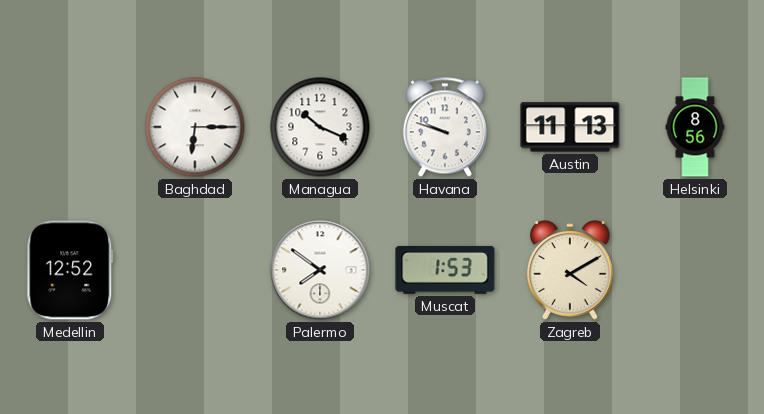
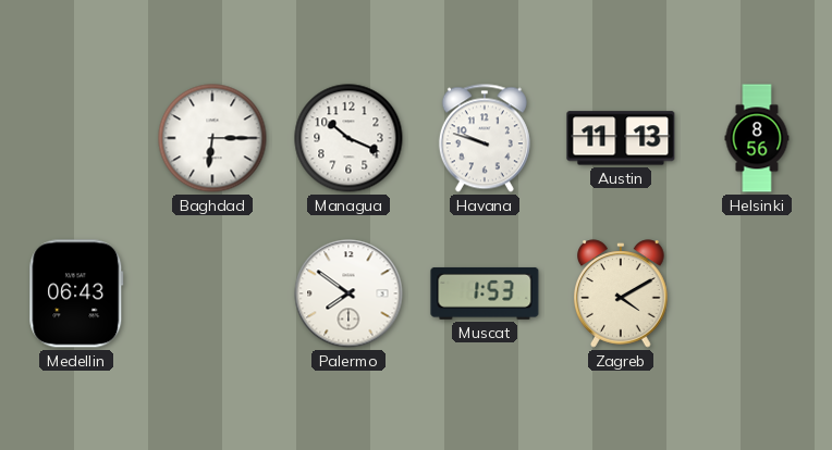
Medellin: 12:52 -> 06:43
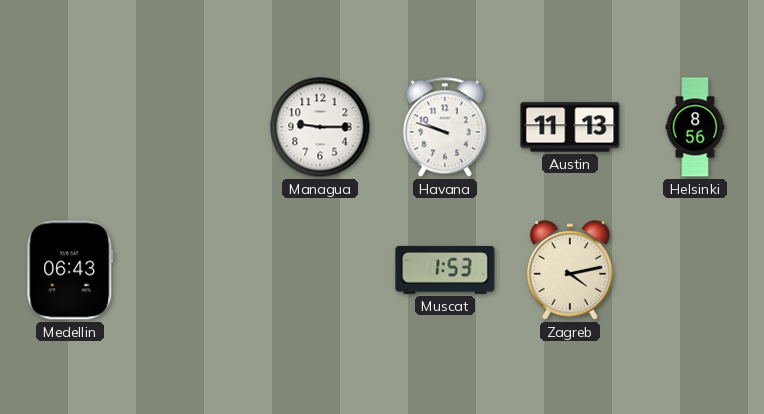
Baghdad: 6:15 -> none
Managua: 10:19 -> 9:15
Palermo: 7:51 -> none
Zagreb: 4:10 -> 4:13
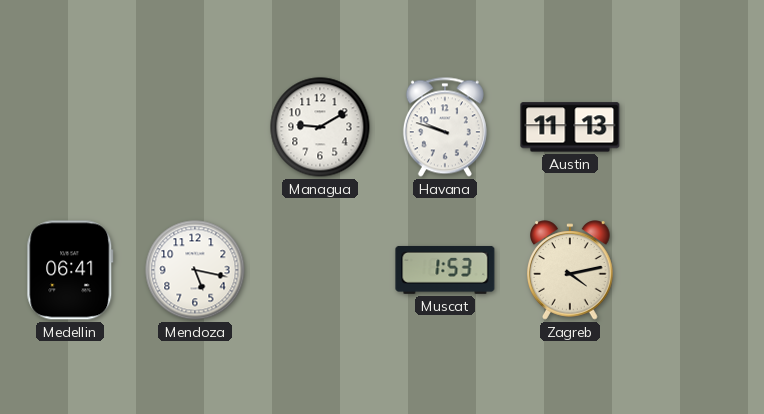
Managua: 9:15 -> 9:10
Helsinki: 8:56 -> none
Medellin: 06:43 -> 06:41
Mendoza: none -> 5:17
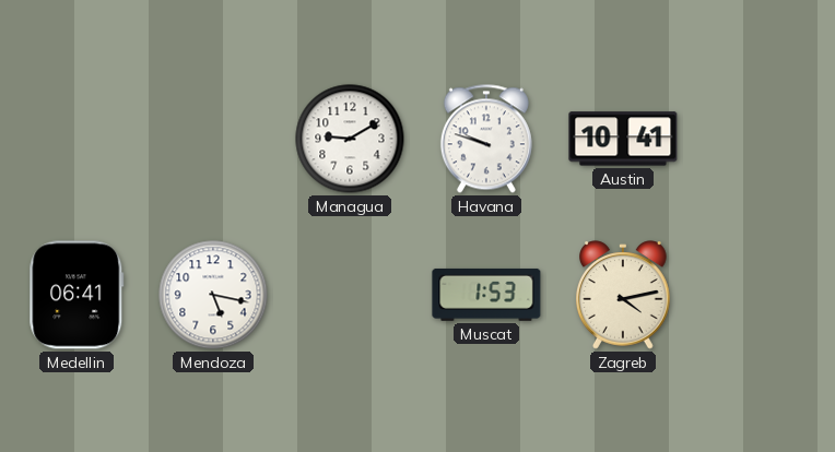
Austin: 11:13 -> 10:41
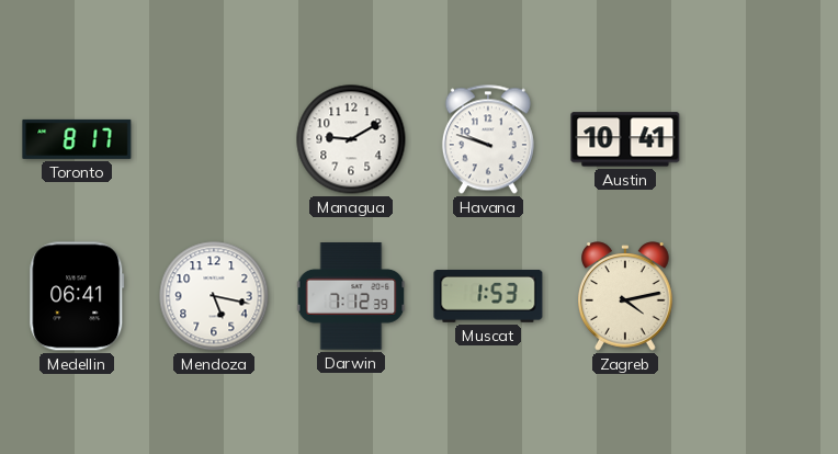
Toronto: none -> 8:17
Darwin: none -> 7:12
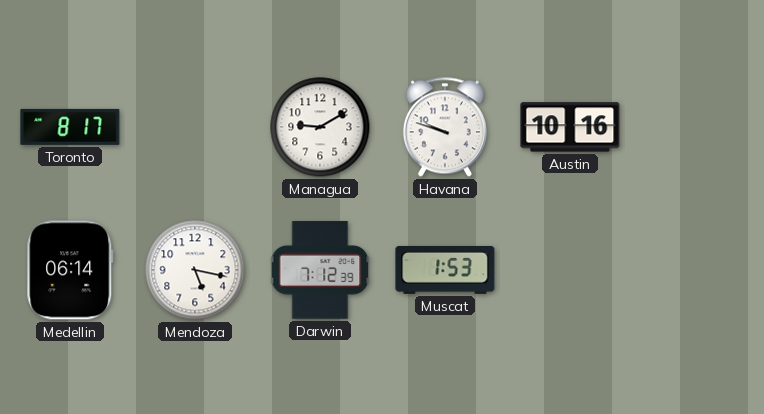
Austin: 10:41 -> 10:16
Medellin: 06:41 -> 06:14
Zagreb: 4:13 -> none
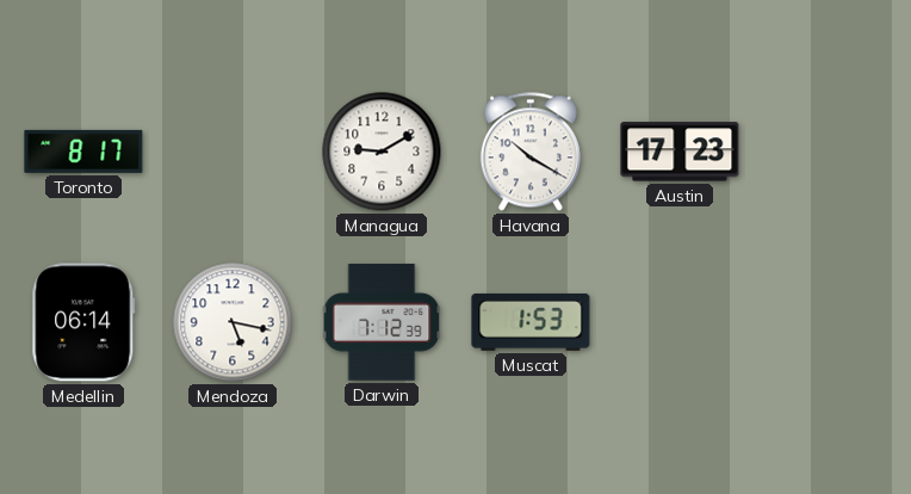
Havana: 9:48 -> 10:20
Austin: 10:16 -> 17:23
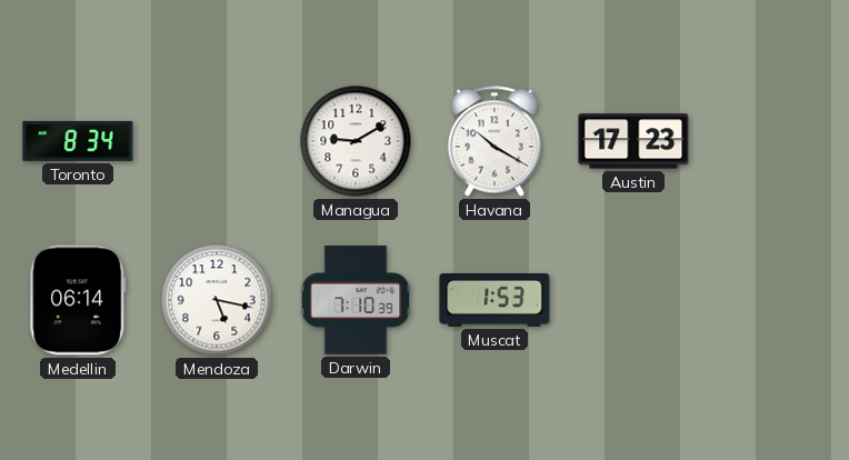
Toronto: 8:17 -> 8:34
Darwin: 7:12 -> 7:10
